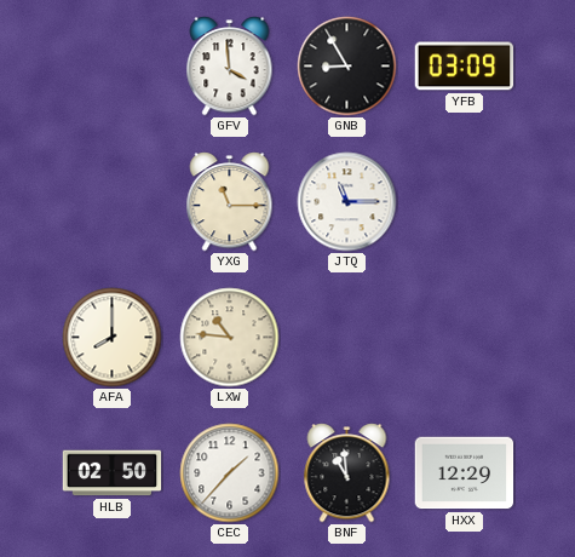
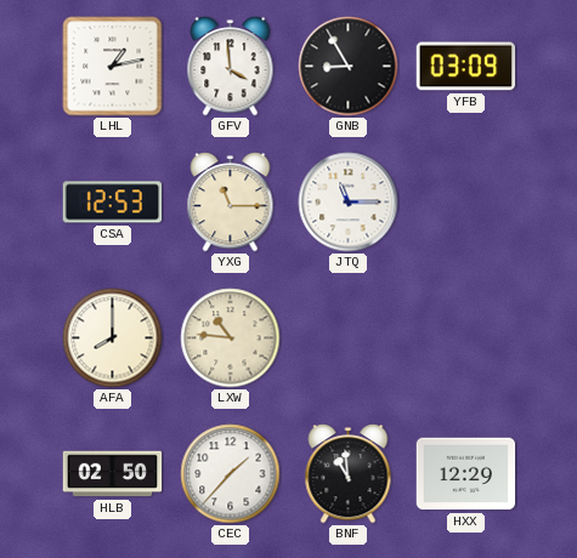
LHL: none -> 1:13
CSA: none -> 12:53
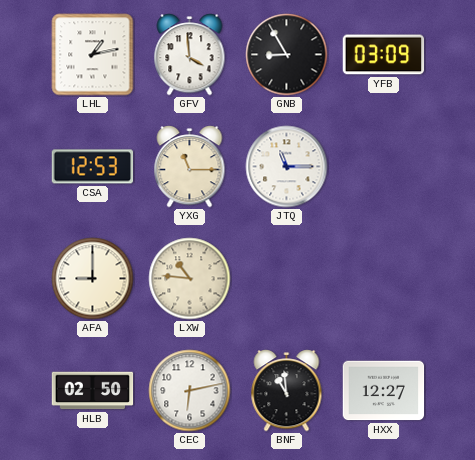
AFA: 8:00 -> 9:00
CEC: 1:37 -> 6:13
HXX: 12:29 -> 12:27
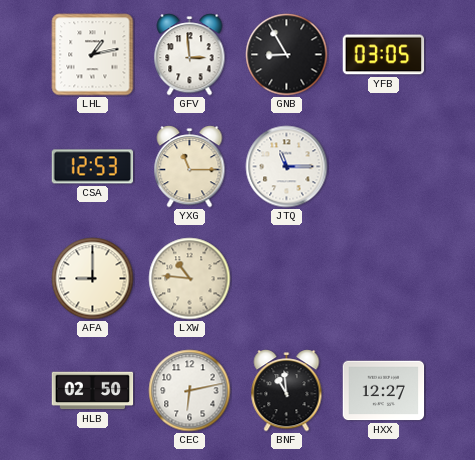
GFV: 3:59 -> 2:59
YFB: 03:09 -> 03:05
